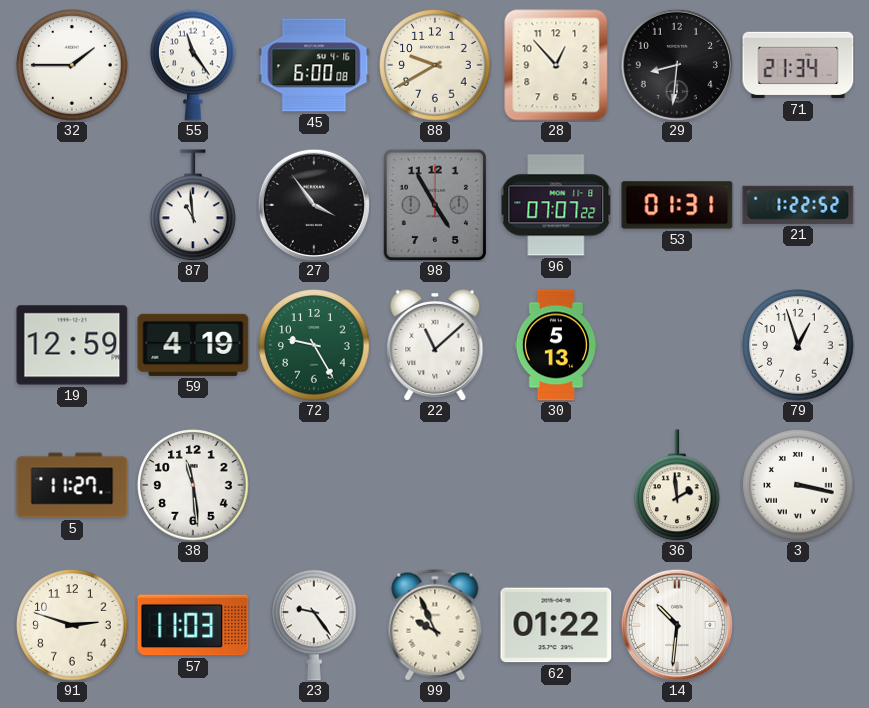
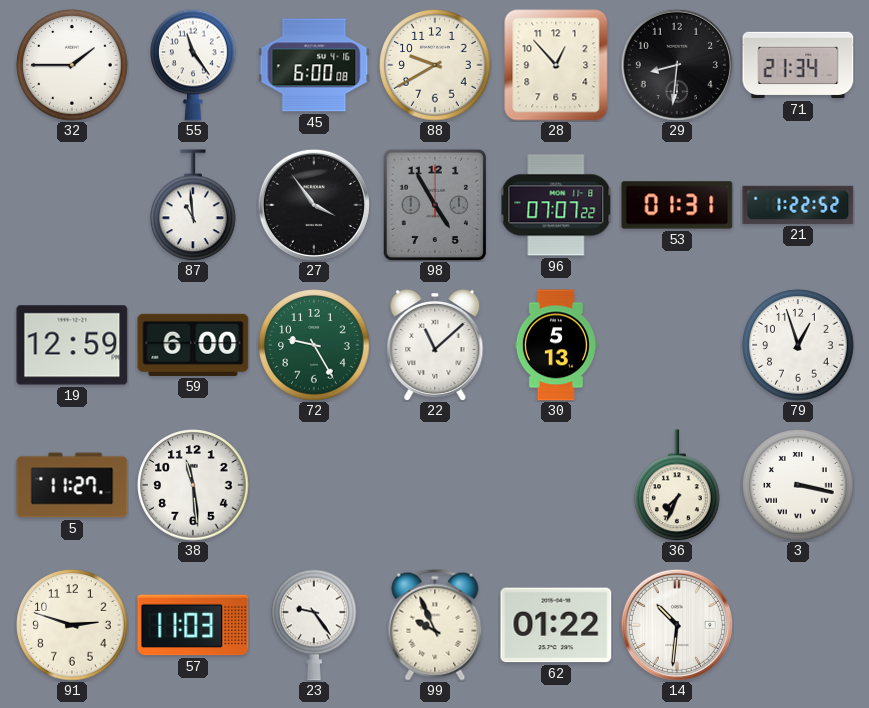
59: 4:19 -> 6:00
36: 1:59 -> 7:34
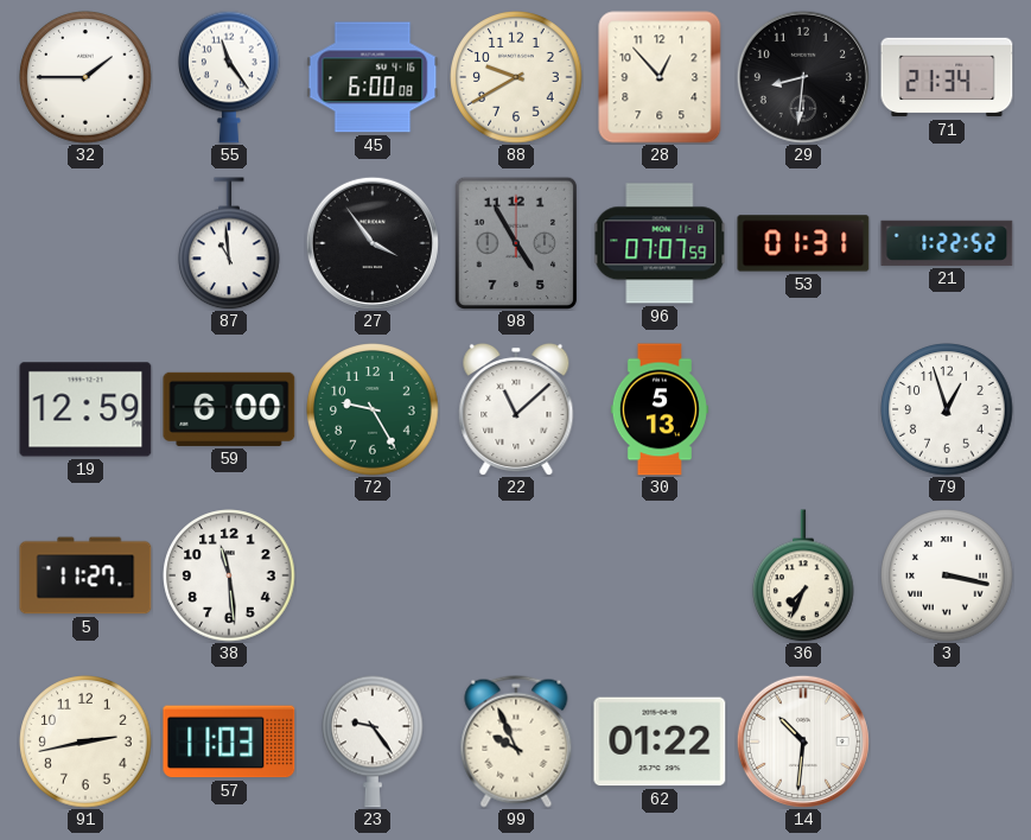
96: 07:07:22 -> 07:07:59
91: 2:48 -> 2:43
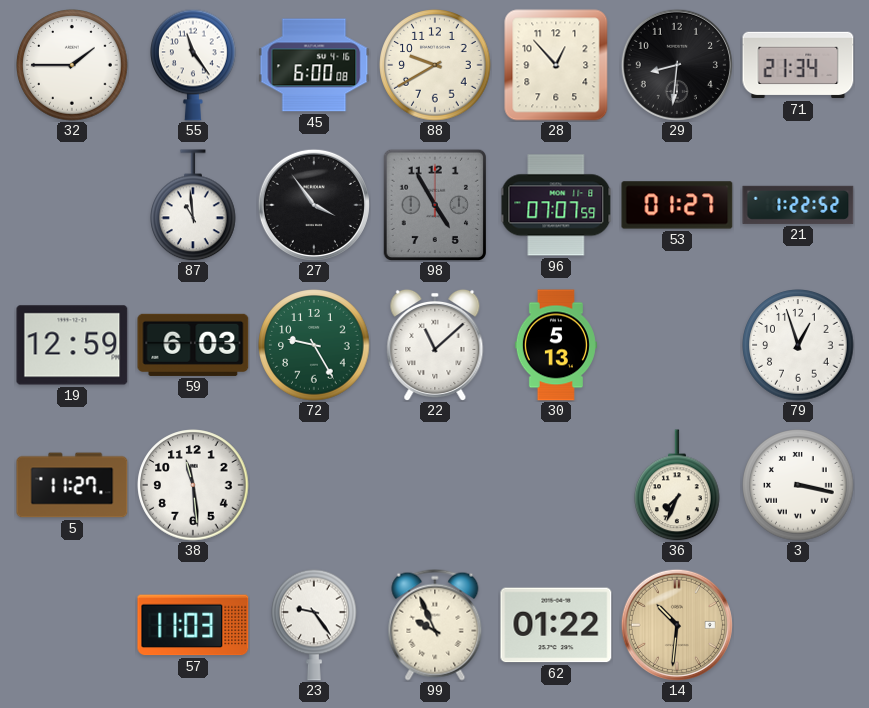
53: 01:31 -> 01:27
59: 6:00 -> 6:03
91: 2:43 -> none
14 dial: white -> champagne
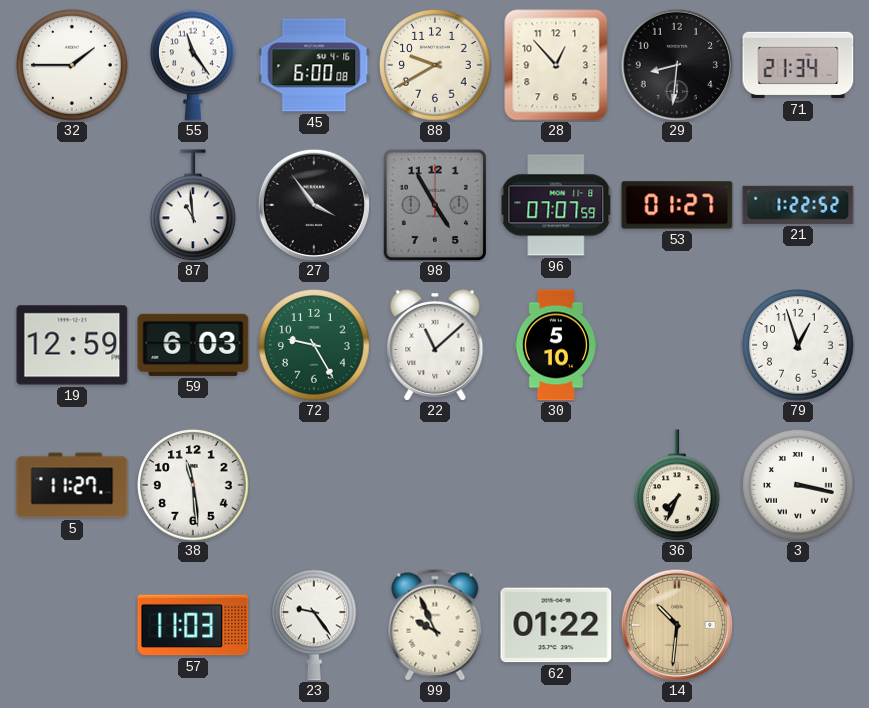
30: 5:13 -> 5:10
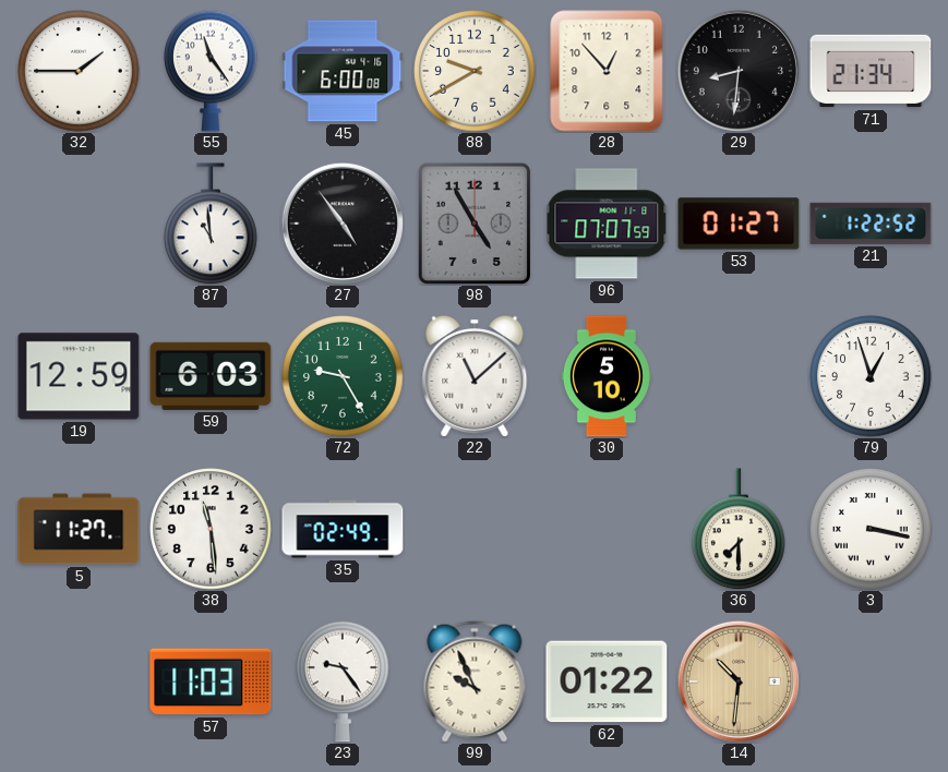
27: 3:54 -> 4:54
35: none -> 02:49
36: 7:34 -> 7:30
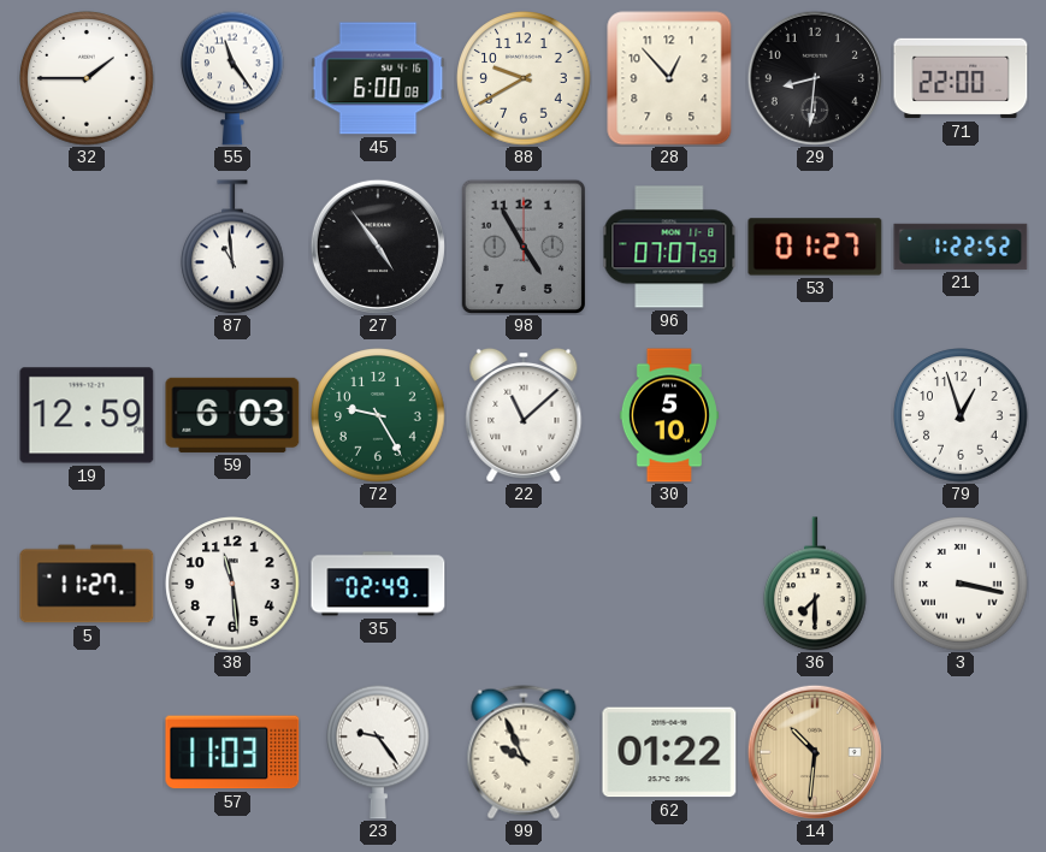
71: 21:34 -> 22:00
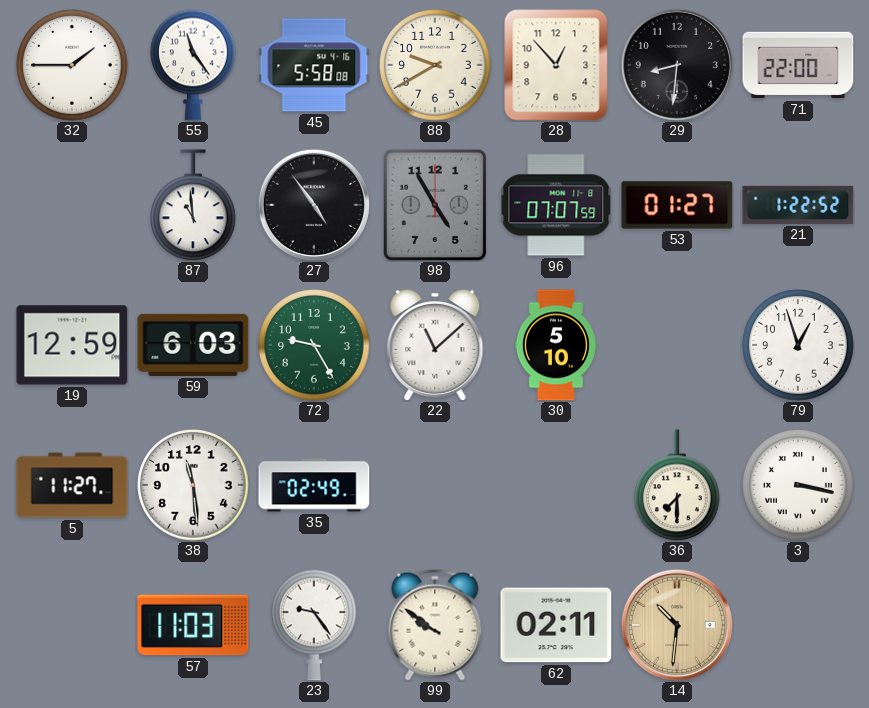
45: 6:00 -> 5:58
99: 9:56 -> 9:51
62: 01:22 -> 02:11
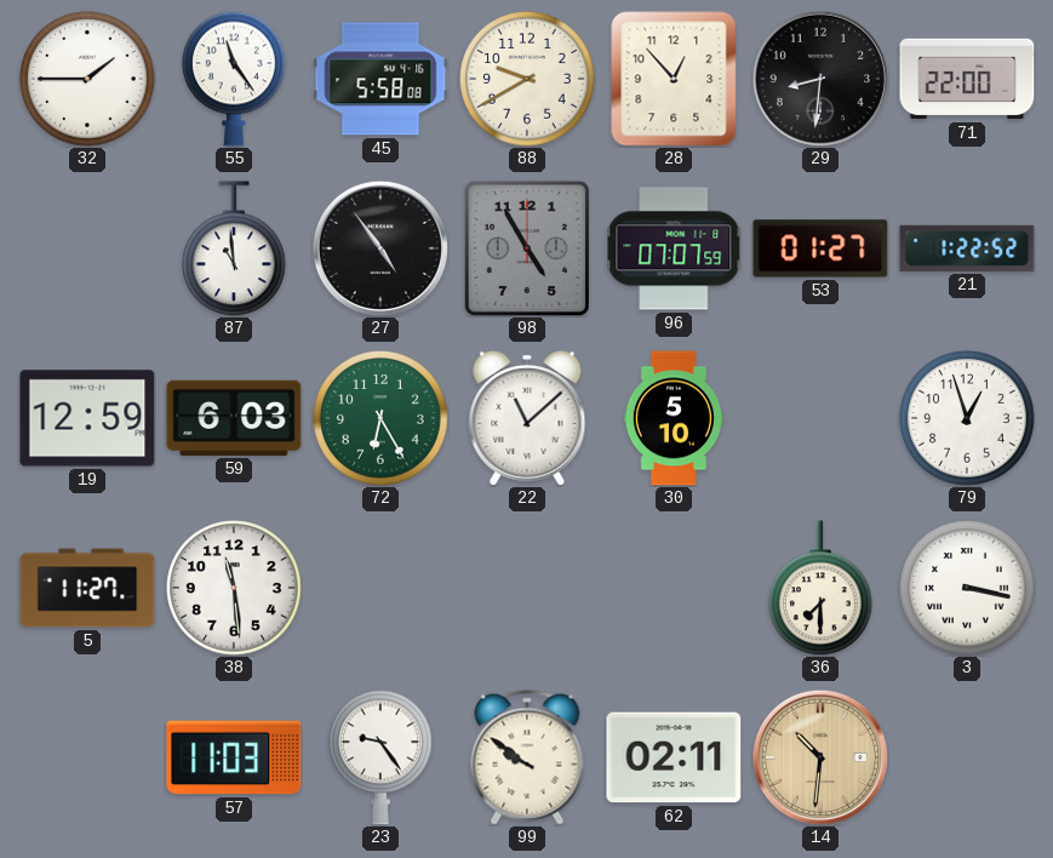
72: 9:25 -> 6:25
35: 02:49 -> none
